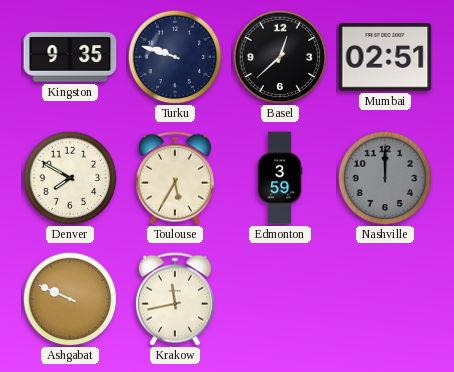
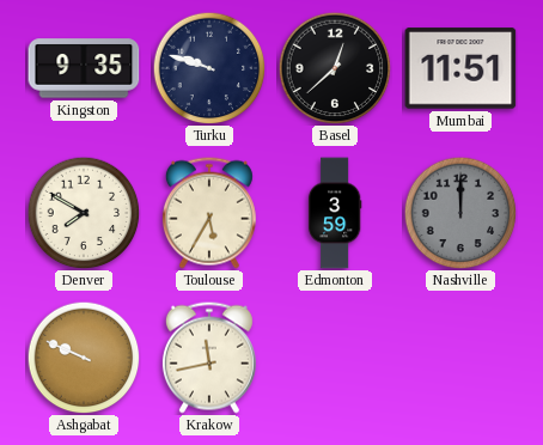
Mumbai: 02:51 -> 11:51
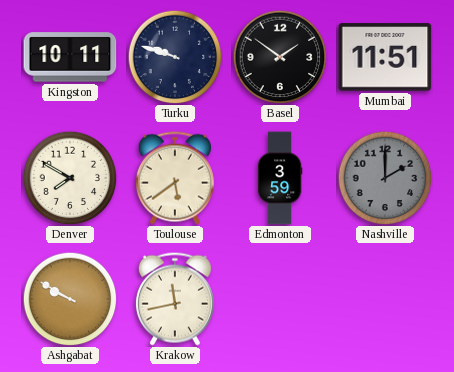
Kingston: 9:35 -> 10:11
Basel: 12:38 -> 1:51
Toulouse: 5:35 -> 5:39
Nashville: 12:00 -> 2:00
Ashgabat: 9:49 -> 9:50
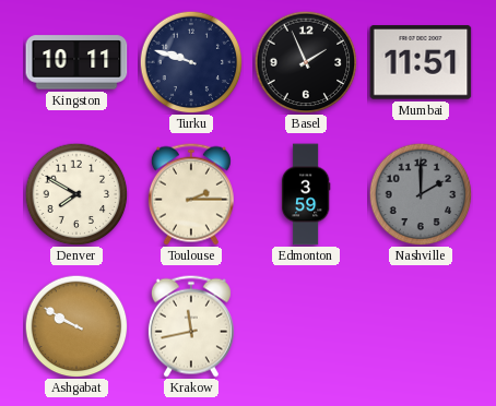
Basel: 1:51 -> 1:56
Toulouse: 5:39 -> 2:15
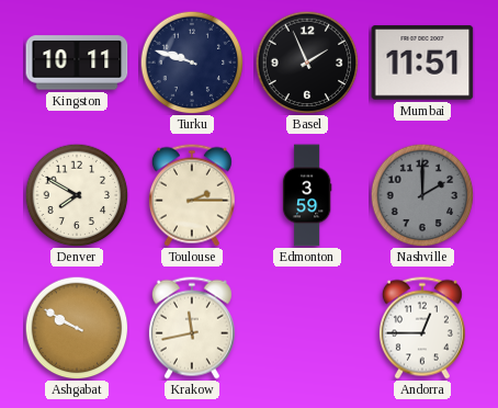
Andorra: none -> 12:45
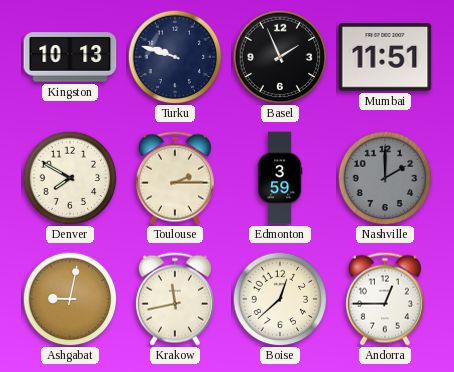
Kingston: 10:11 -> 10:13
Ashgabat: 9:50 -> 9:02
Boise: none -> 12:38
